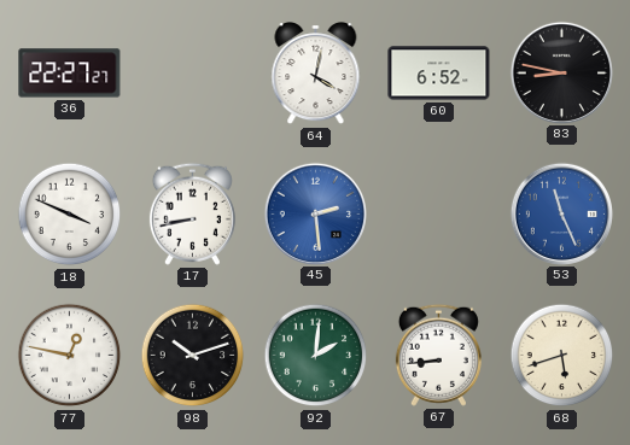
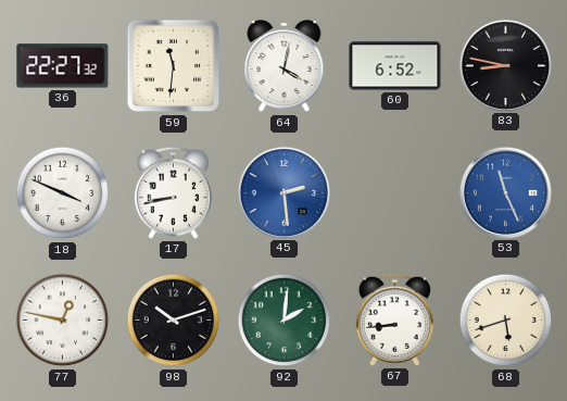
36: 22:27:27 -> 22:27:32
59: none -> 11:31
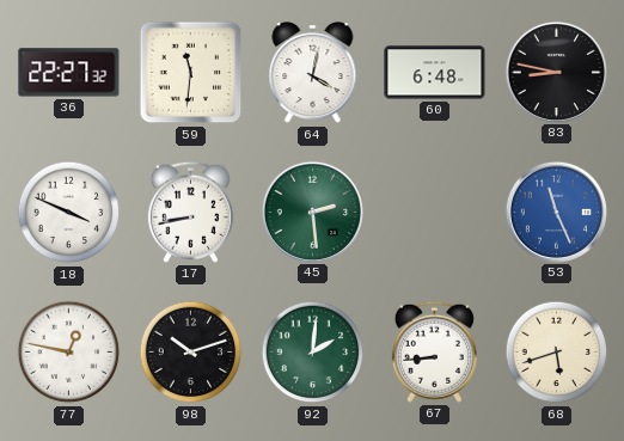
60: 6:52 -> 6:48
45 dial: blue -> green
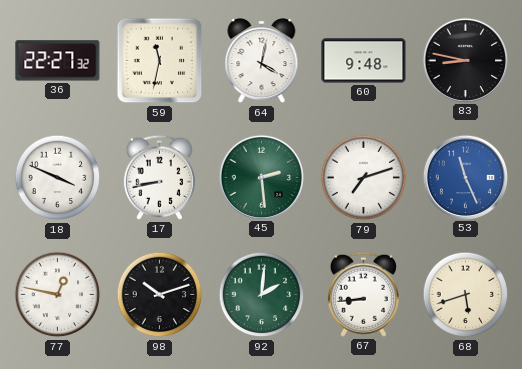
59: 11:31 -> 11:32
60: 6:48 -> 9:48
79: none -> 7:12
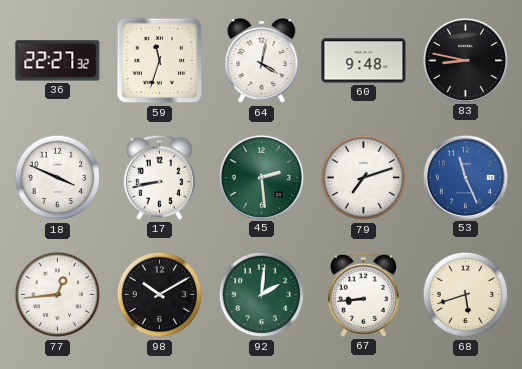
59: 11:32 -> 11:33
77: 12:47 -> 12:44
98: 10:12 -> 10:10
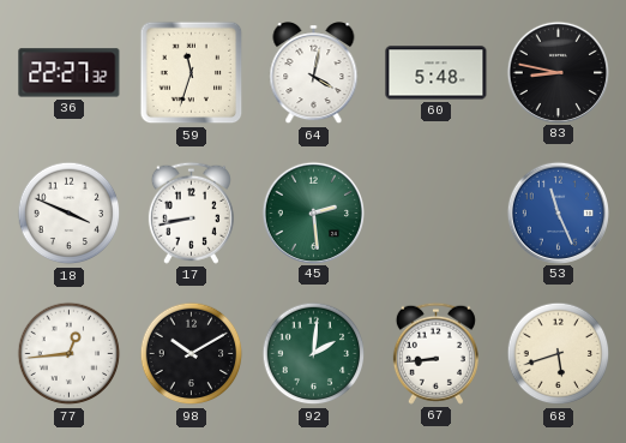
60: 9:48 -> 5:48
79: 7:12 -> none
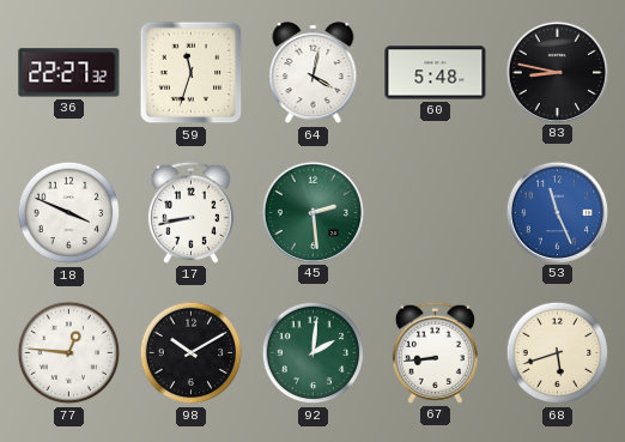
77: 12:44 -> 12:46
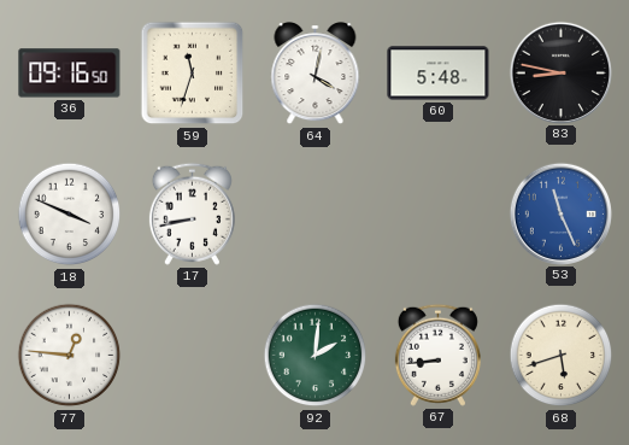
36: 22:27 -> 09:16
45: 2:29 -> none
98: 10:10 -> none
